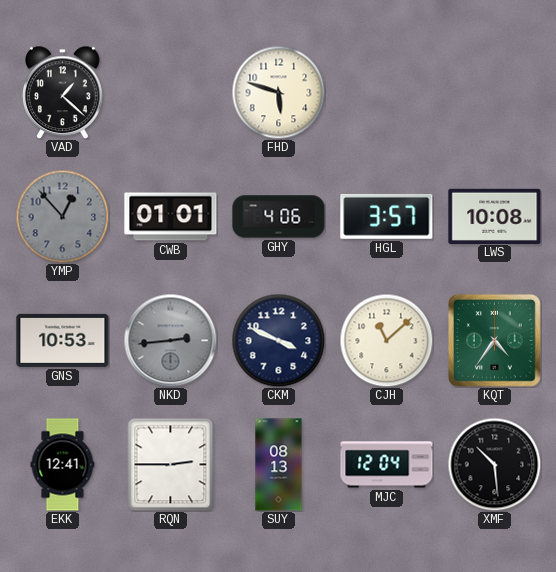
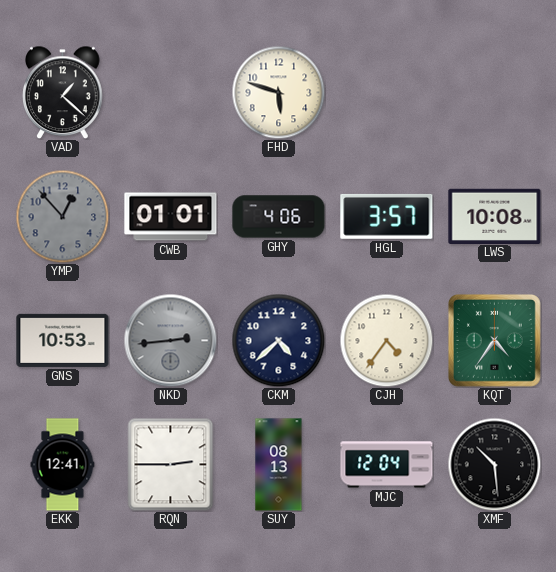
CKM: 3:49 -> 4:38
CJH: 11:08 -> 4:36
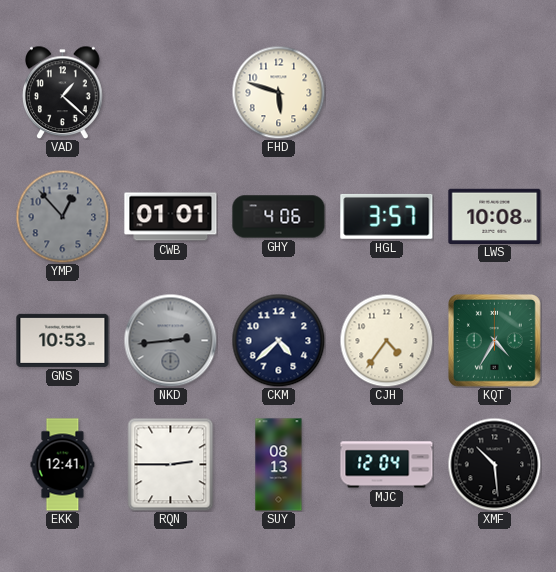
KQT: 4:36 -> 4:35
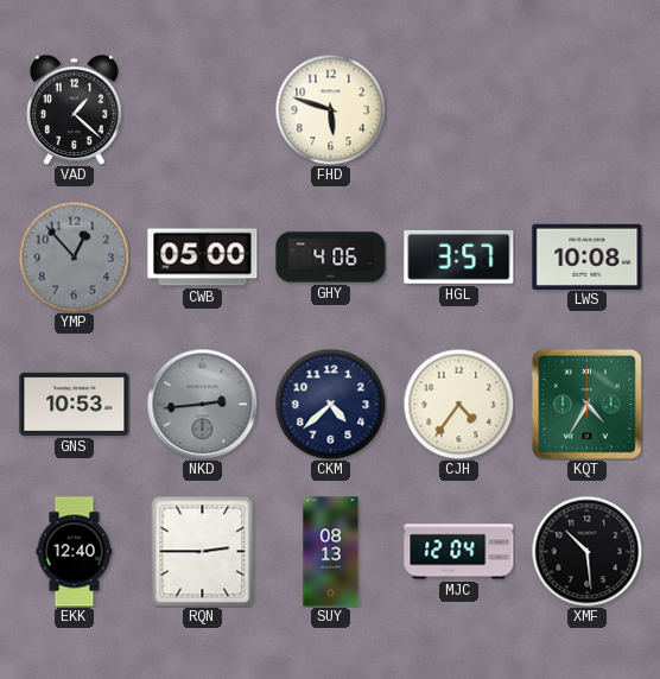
CWB: 01:01 -> 05:00
EKK: 12:41 -> 12:40
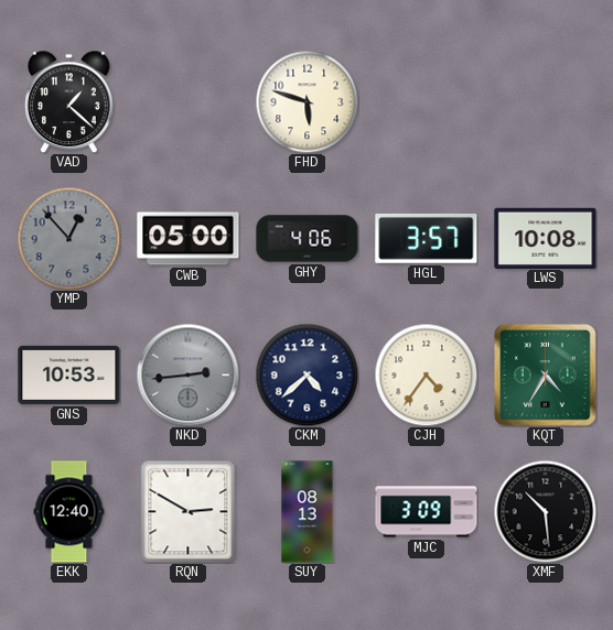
RQN: 2:45 -> 2:50
MJC: 12:04 -> 3:09
